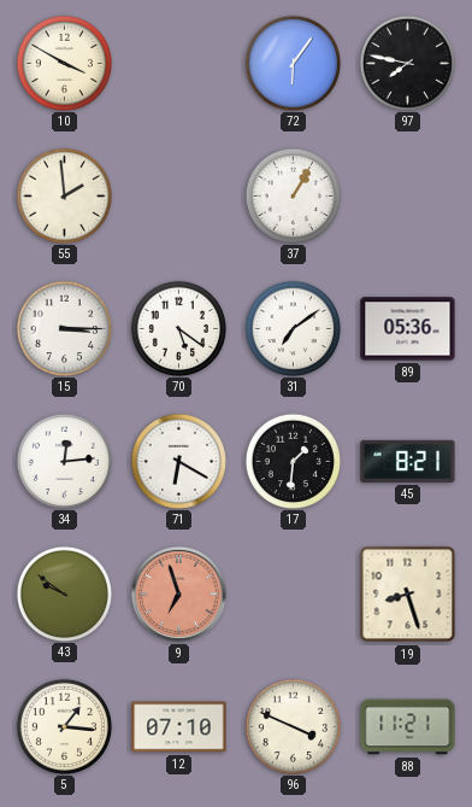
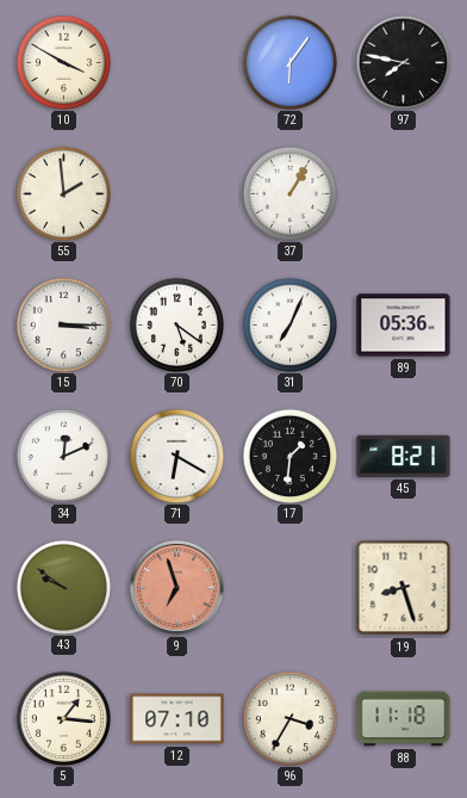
31: 7:09 -> 7:04
34: 12:14 -> 12:11
96: 3:49 -> 3:35
88: 11:21 -> 11:18
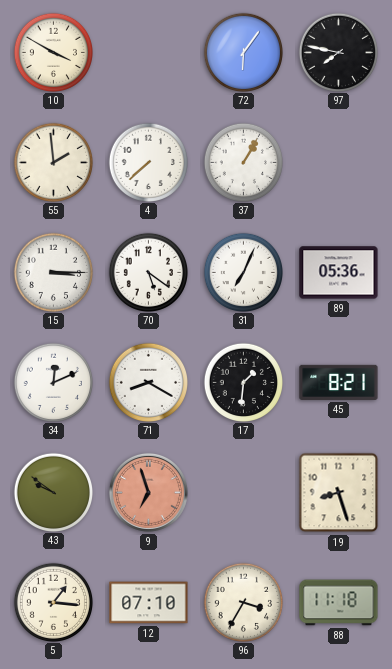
4: none -> 7:38
71: 6:20 -> 8:20
